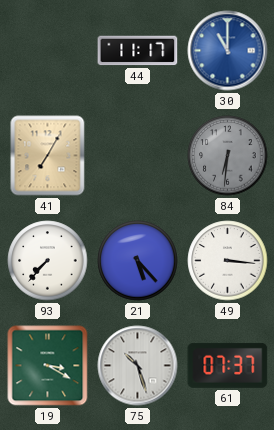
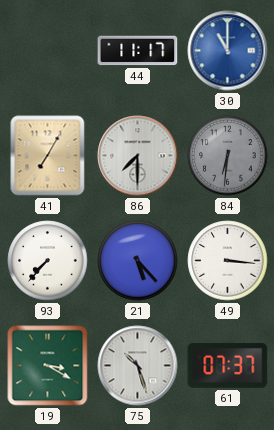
86: none -> 7:30
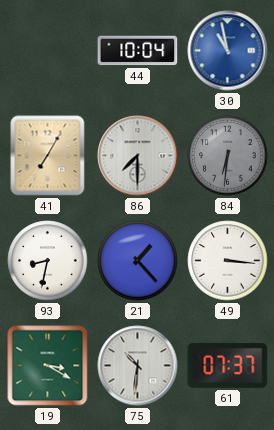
44: 11:17 -> 10:04
30: 11:00 -> 10:58
93: 7:37 -> 8:32
21: 5:23 -> 1:23
75: 10:27 -> 10:31
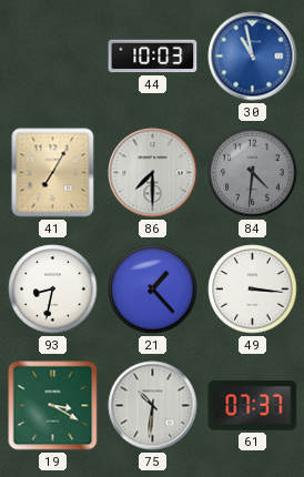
44: 10:04 -> 10:03
84: 6:31 -> 4:31
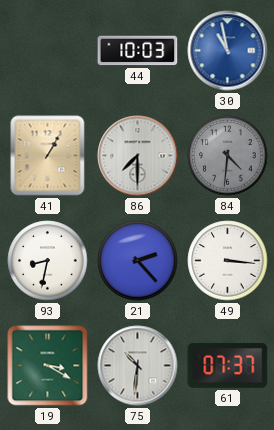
41: 7:05 -> 1:05
21: 1:23 -> 2:23
